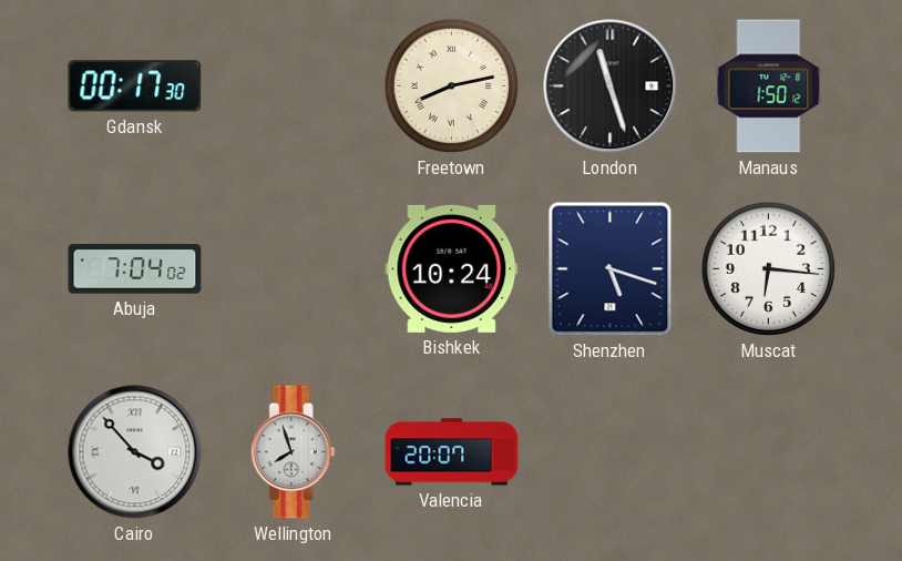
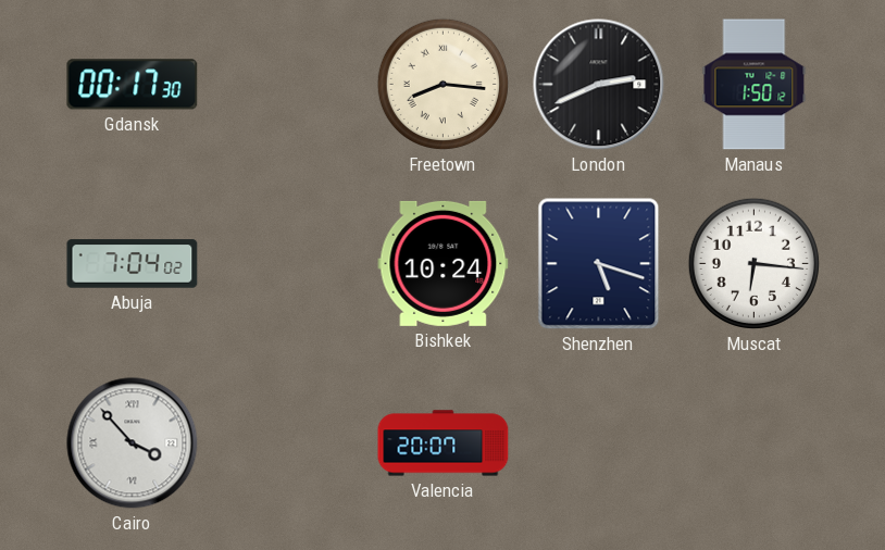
Freetown: 8:13 -> 8:16
London: 11:27 -> 2:41
Wellington: 7:57 -> none
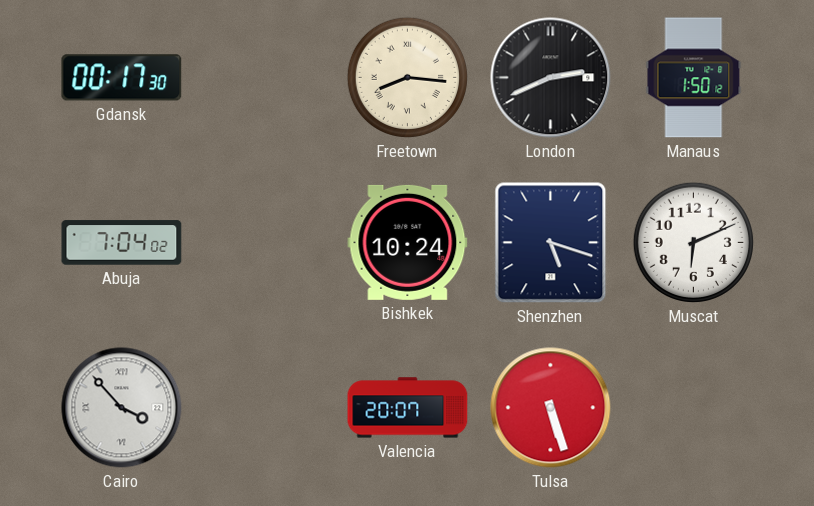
Muscat: 6:16 -> 6:11
Tulsa: none -> 5:27
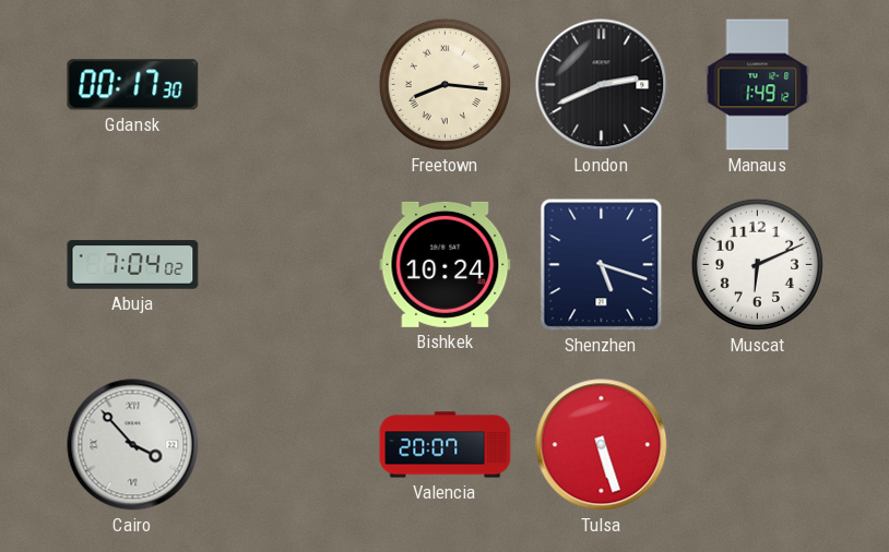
Manaus: 1:50 -> 1:49
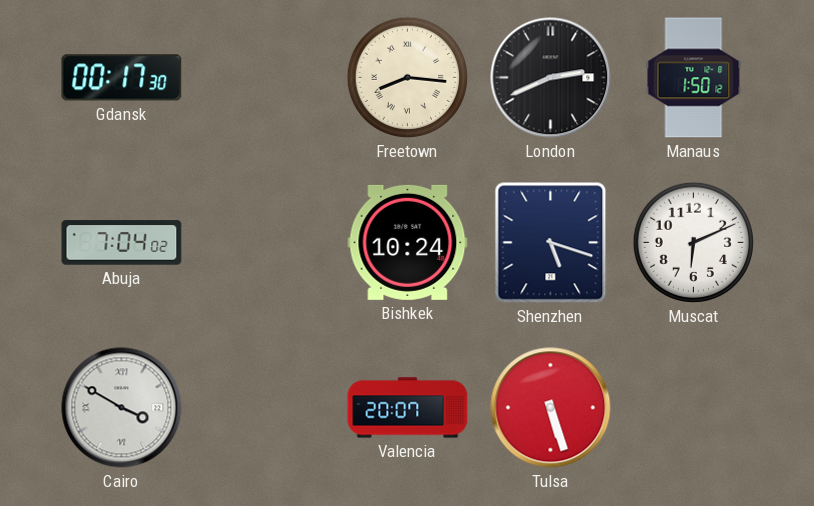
Manaus: 1:49 -> 1:50
Cairo: 3:53 -> 3:50
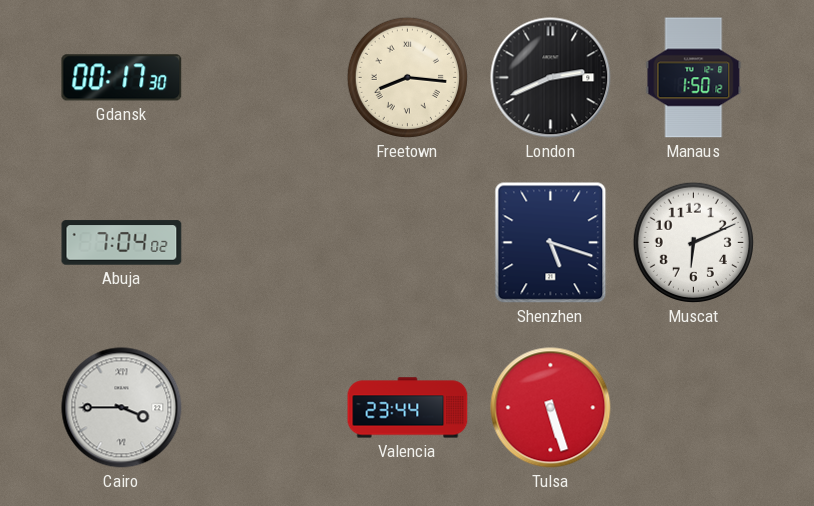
Bishkek: 10:24 -> none
Cairo: 3:50 -> 3:45
Valencia: 20:07 -> 23:44
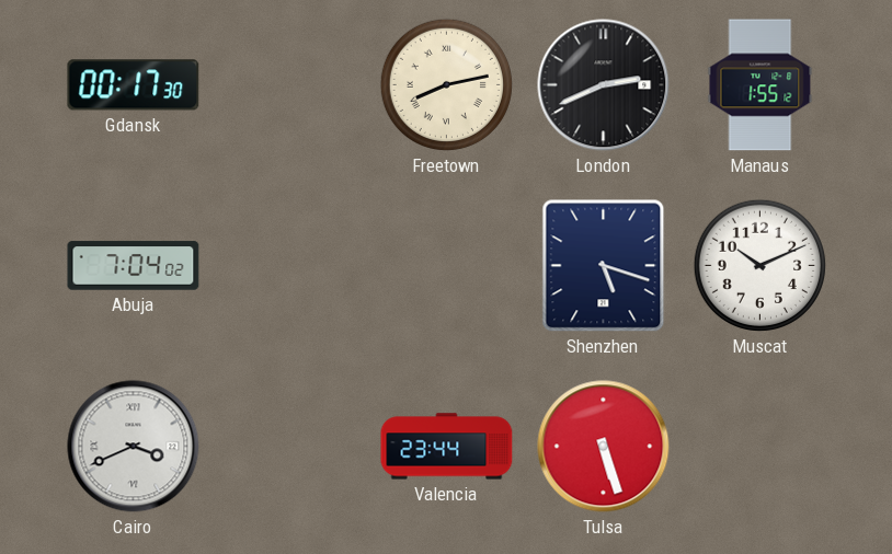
Freetown: 8:16 -> 8:13
Manaus: 1:50 -> 1:55
Muscat: 6:11 -> 10:11
Cairo: 3:45 -> 3:41
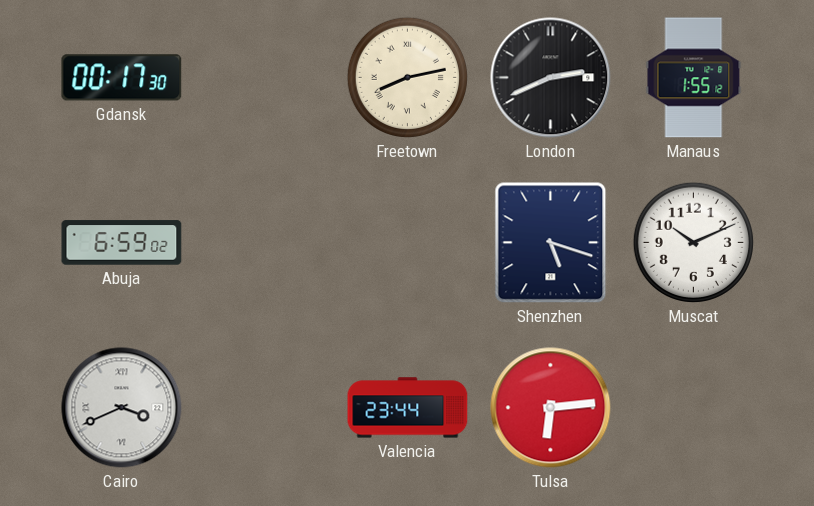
Abuja: 7:04 -> 6:59
Tulsa: 5:27 -> 6:14
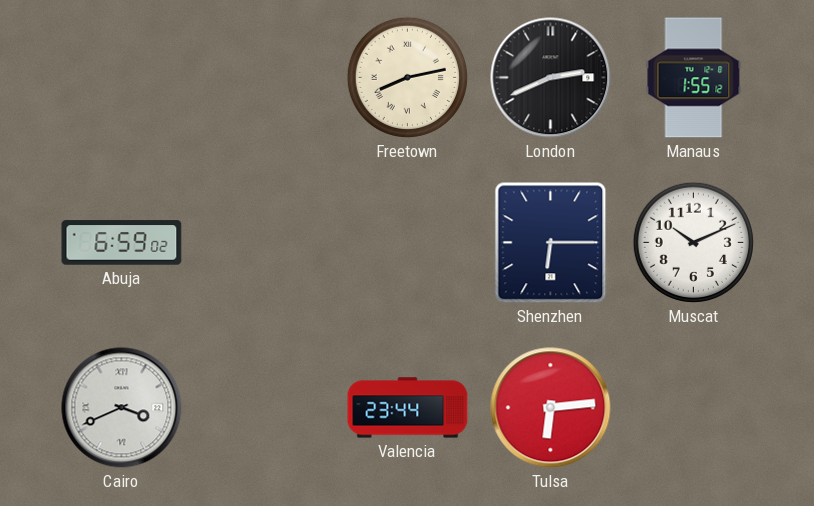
Gdansk: 00:17 -> none
Shenzhen: 5:18 -> 6:15
